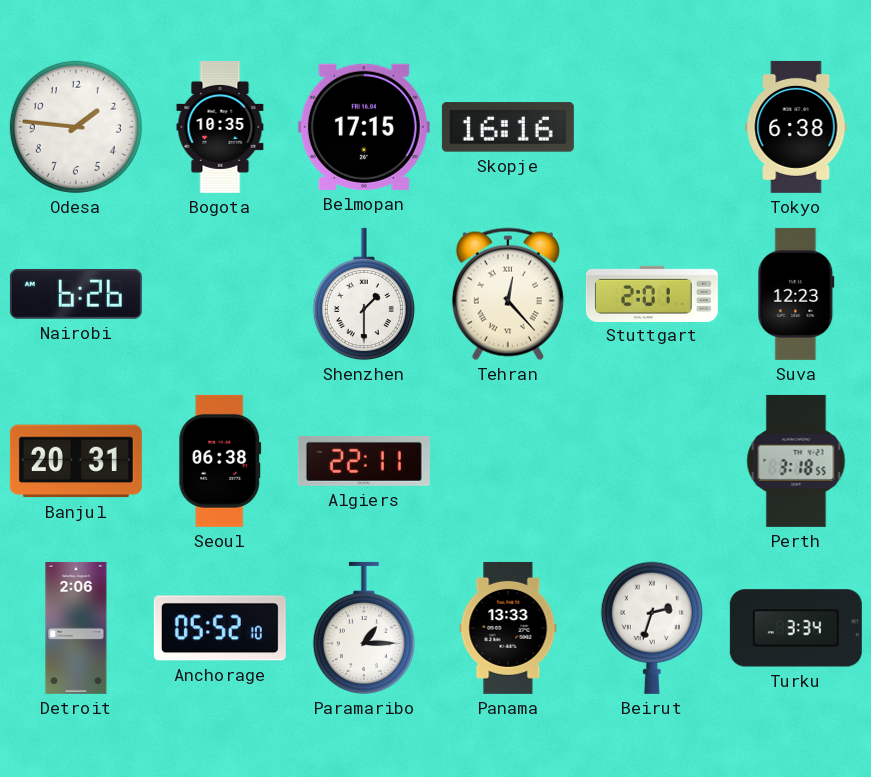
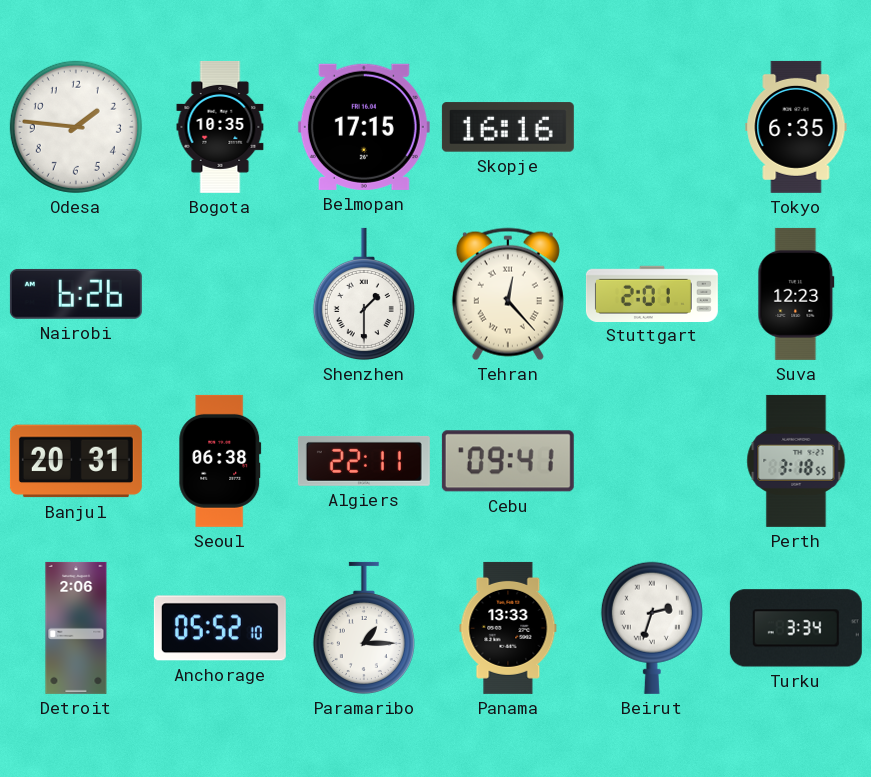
Tokyo: 6:38 -> 6:35
Cebu: none -> 09:41
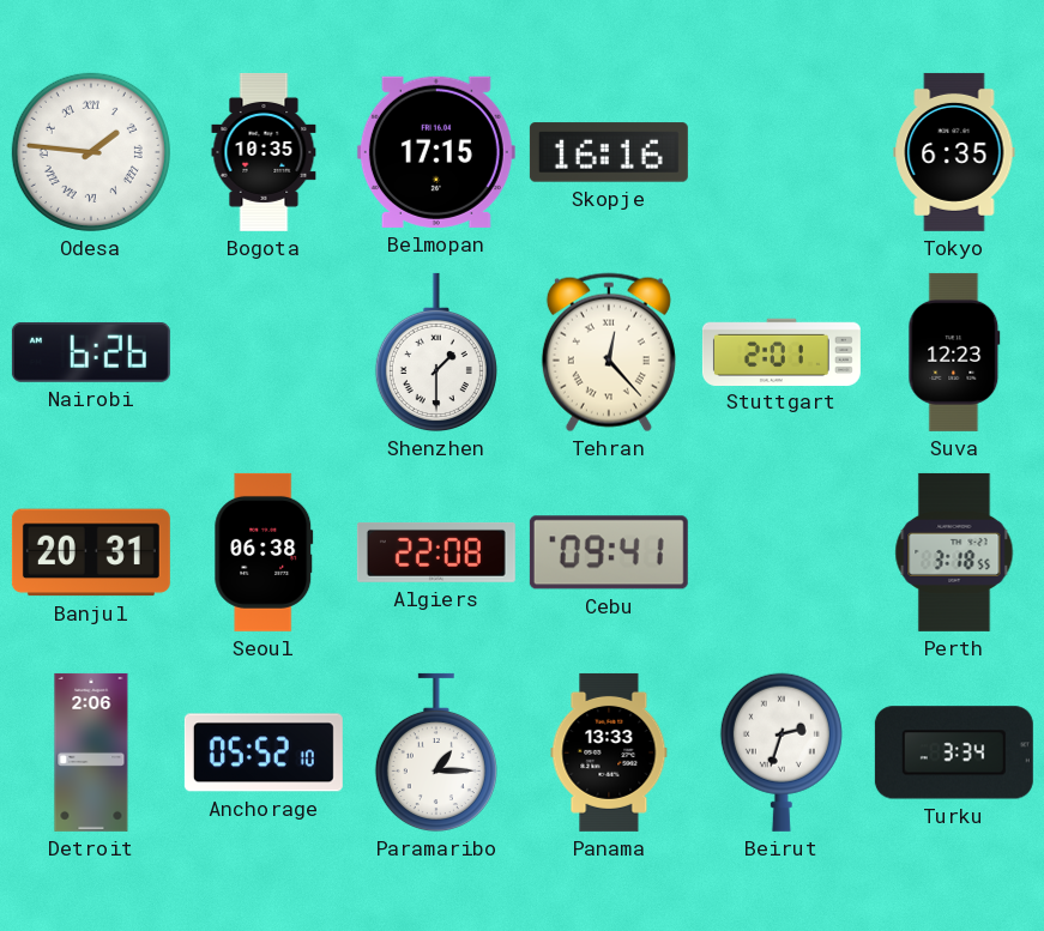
Odesa numerals: Arabic -> Roman
Algiers: 22:11 -> 22:08
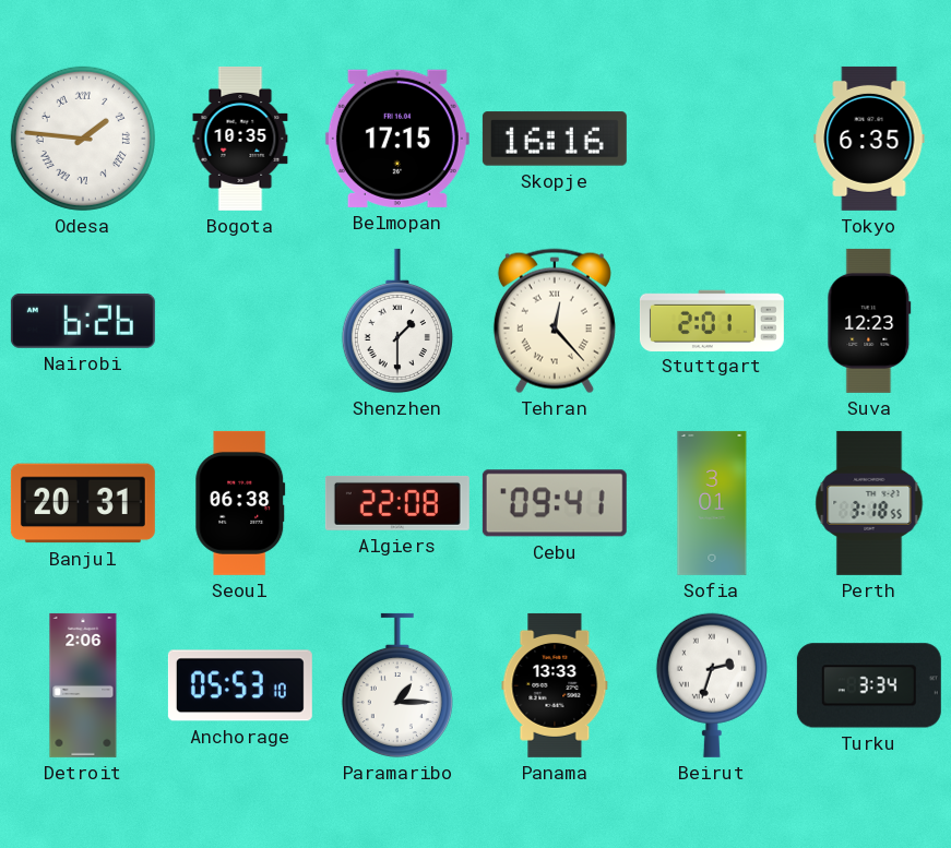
Sofia: none -> 3:01
Anchorage: 05:52 -> 05:53
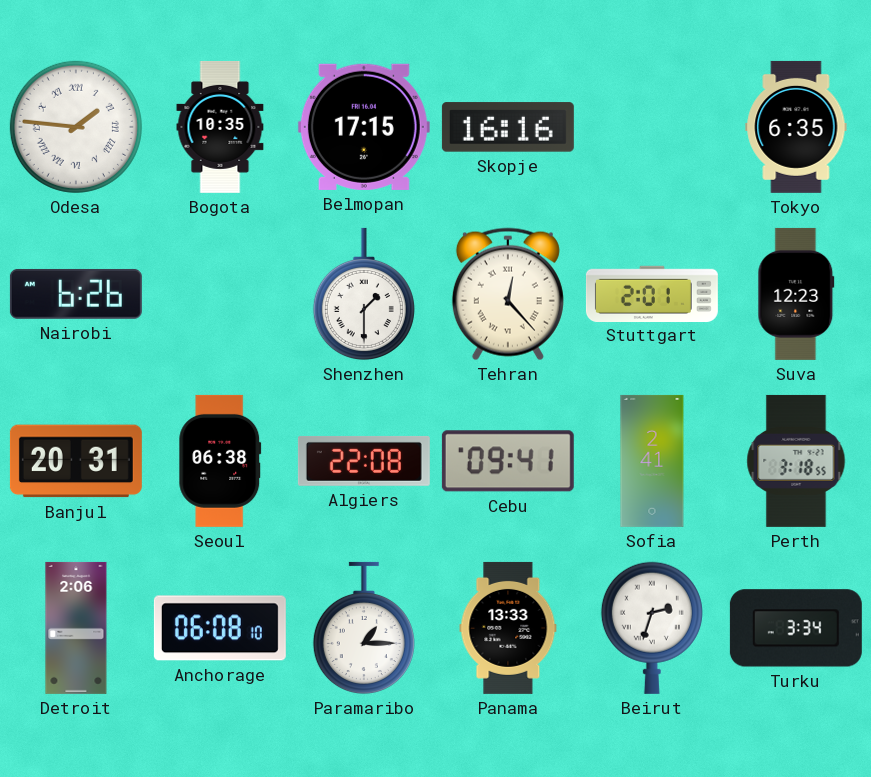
Sofia: 3:01 -> 2:41
Anchorage: 05:53 -> 06:08
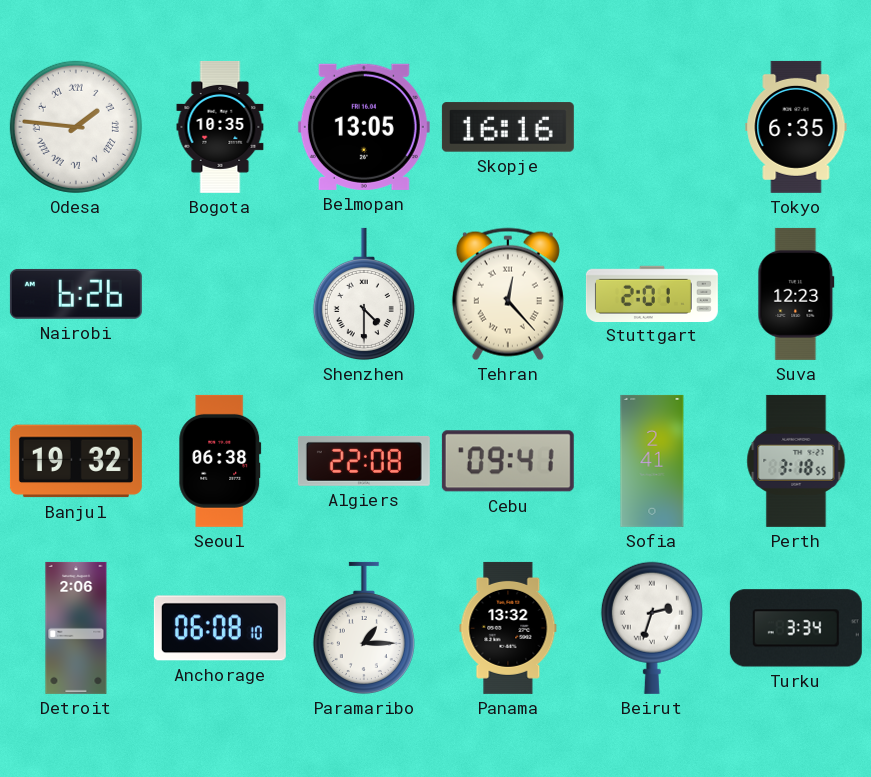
Belmopan: 17:15 -> 13:05
Shenzhen: 1:30 -> 4:30
Banjul: 20:31 -> 19:32
Panama: 13:33 -> 13:32
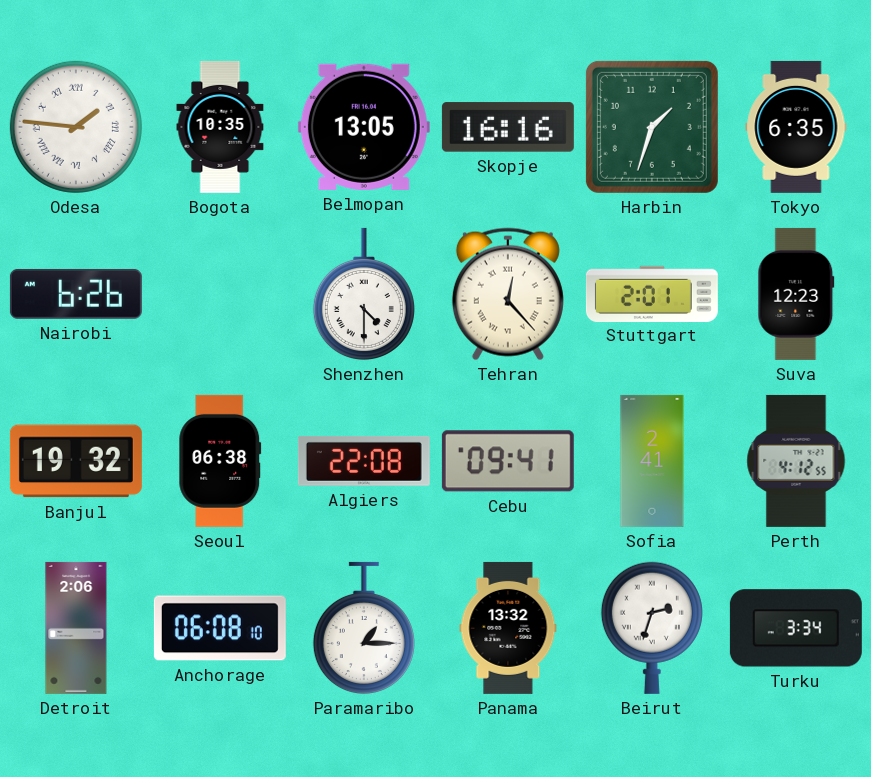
Harbin: none -> 1:33
Perth: 3:18 -> 4:12
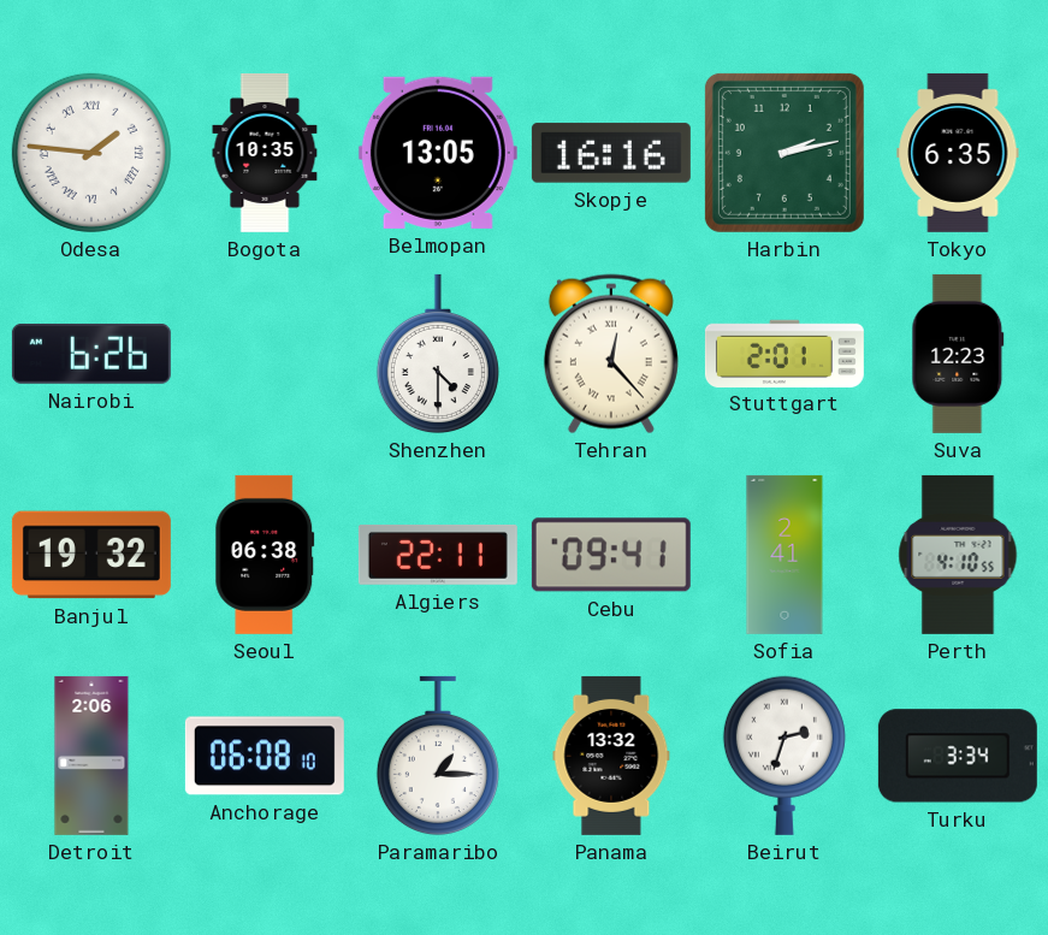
Harbin: 1:33 -> 2:13
Algiers: 22:08 -> 22:11
Perth: 4:12 -> 4:10
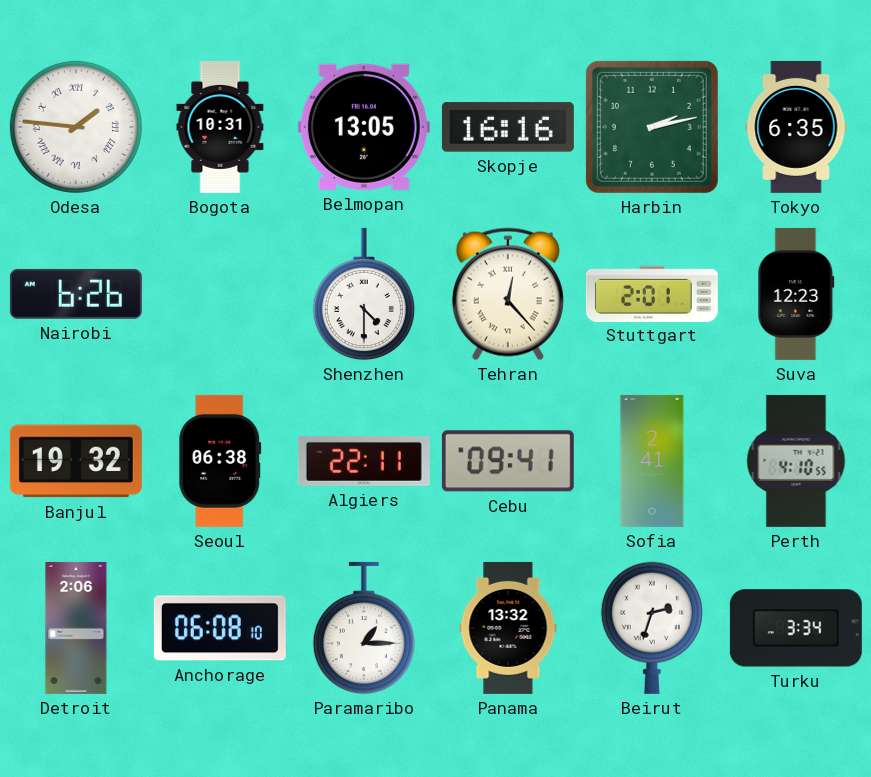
Bogota: 10:35 -> 10:31
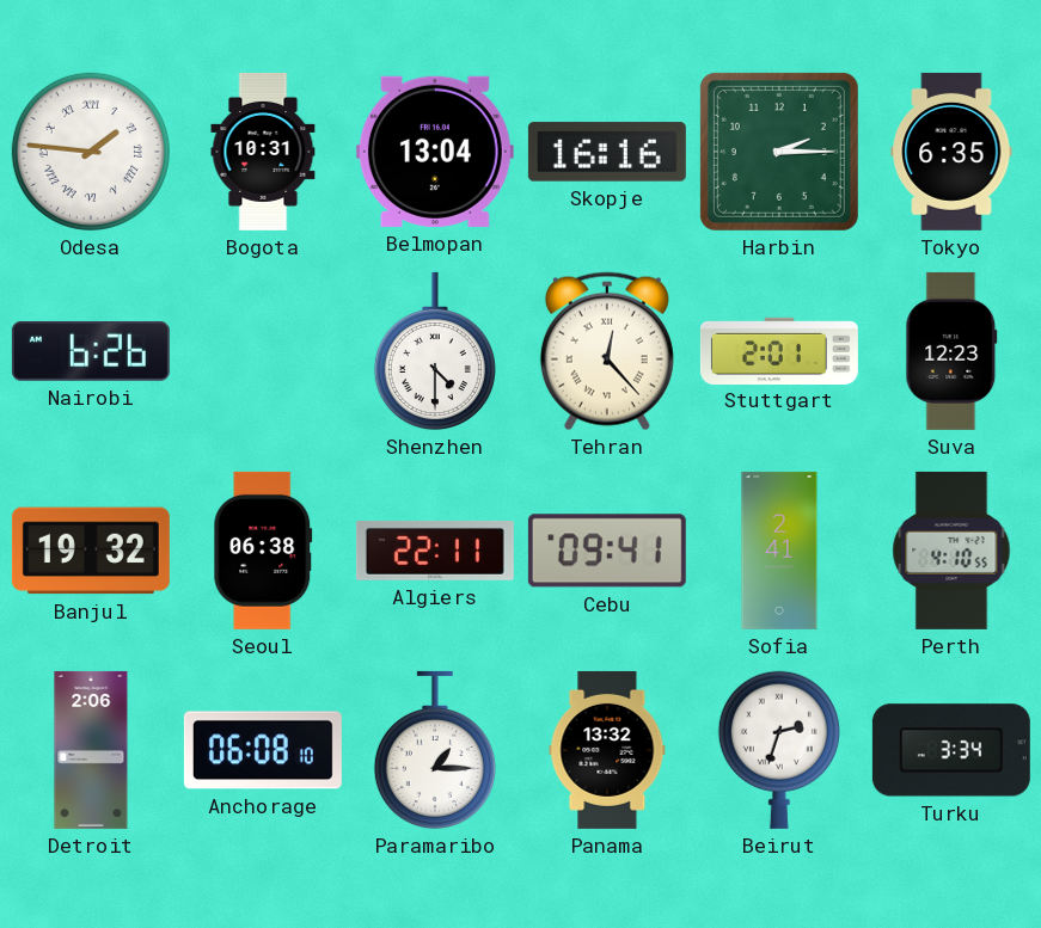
Belmopan: 13:05 -> 13:04
Harbin: 2:13 -> 2:15
